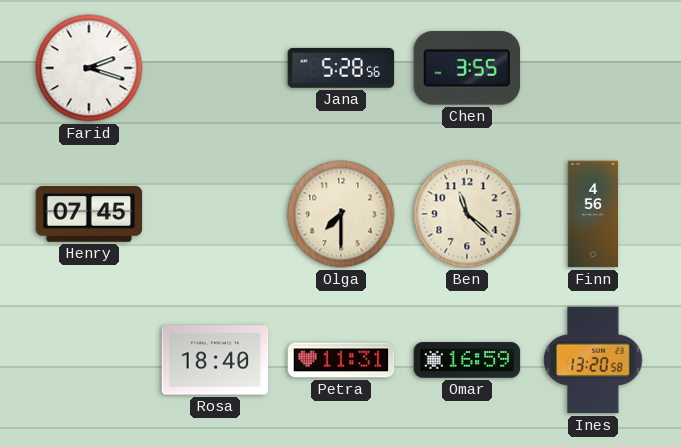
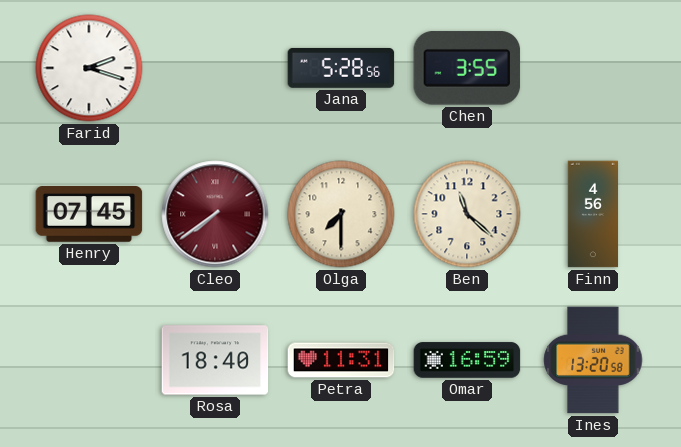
Cleo: none -> 7:39
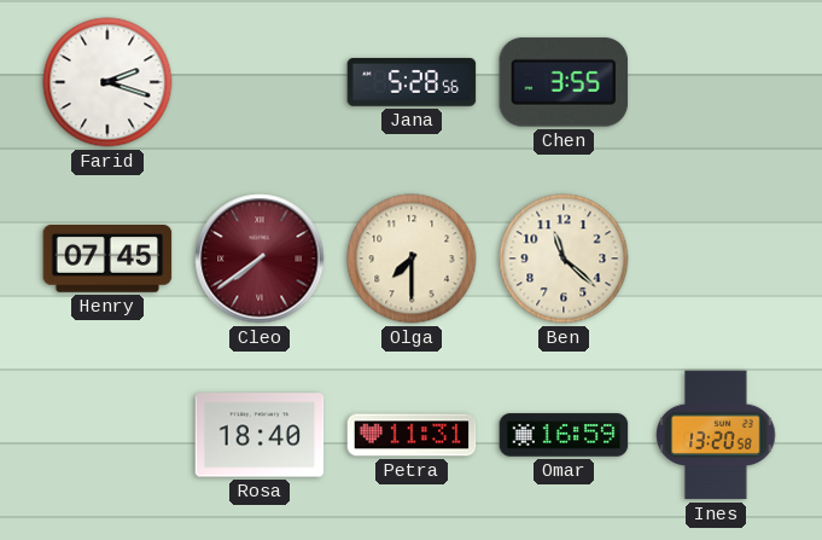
Finn: 4:56 -> none
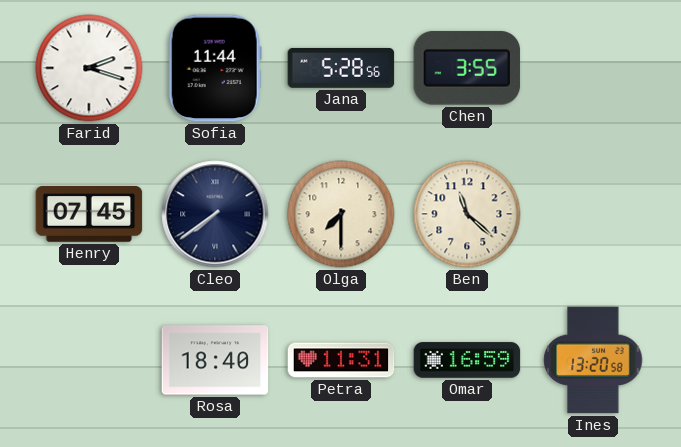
Sofia: none -> 11:44
Cleo dial: burgundy -> navy
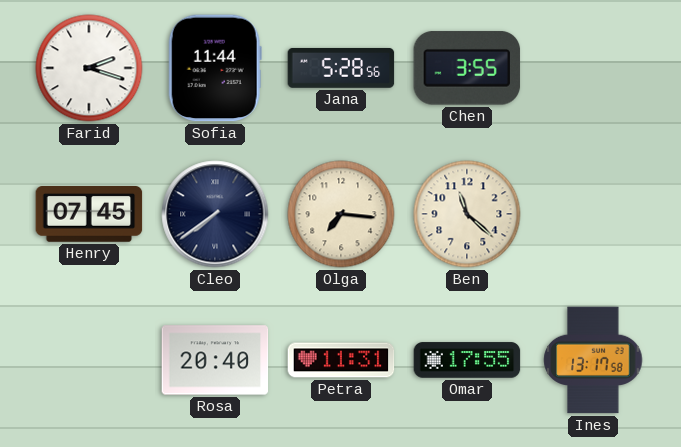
Olga: 7:30 -> 7:16
Rosa: 18:40 -> 20:40
Omar: 16:59 -> 17:55
Ines: 13:20 -> 13:17
